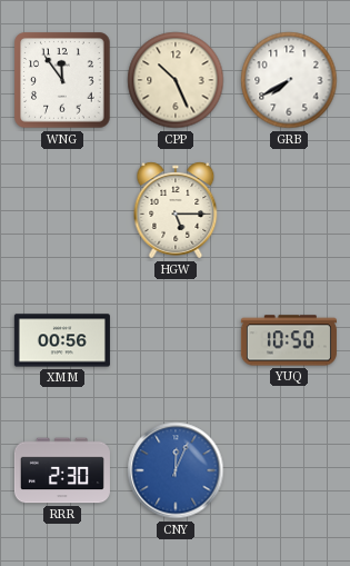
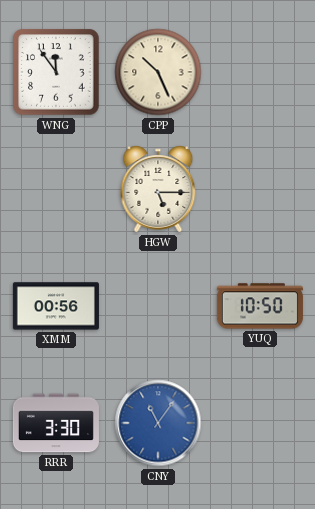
GRB: 7:40 -> none
RRR: 2:30 -> 3:30
CNY: 12:04 -> 11:06
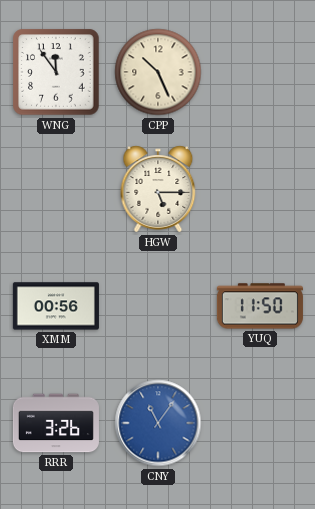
YUQ: 10:50 -> 11:50
RRR: 3:30 -> 3:26
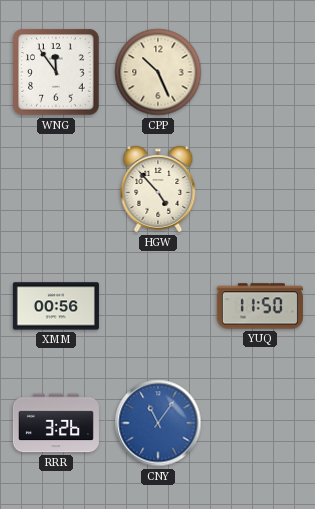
HGW: 5:15 -> 4:53
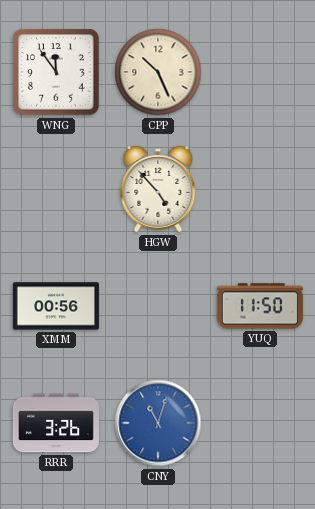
CNY: 11:06 -> 11:03
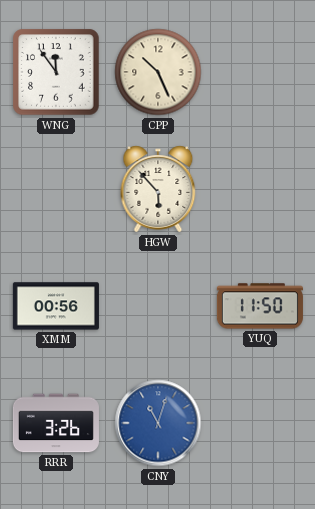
HGW: 4:53 -> 5:53
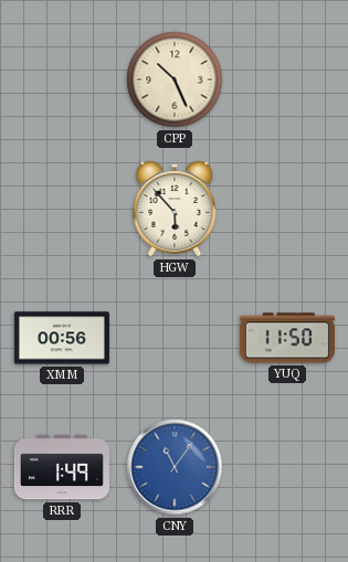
WNG: 11:54 -> none
RRR: 3:26 -> 1:49
CNY: 11:03 -> 11:06
